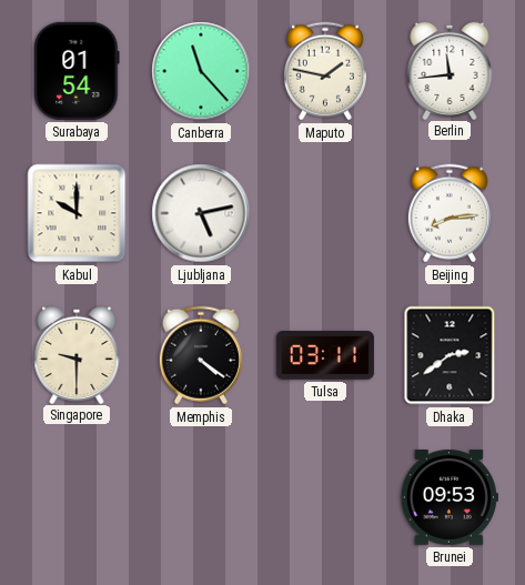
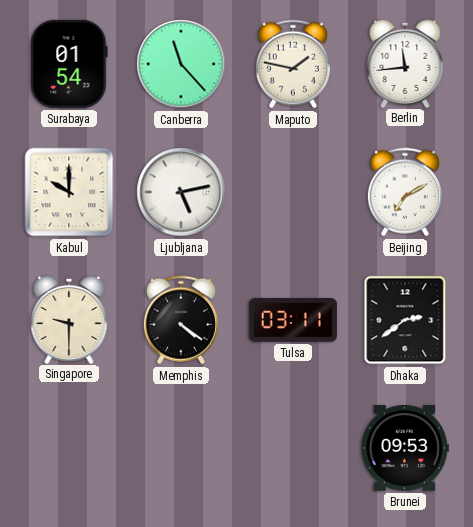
Beijing: 8:14 -> 7:10
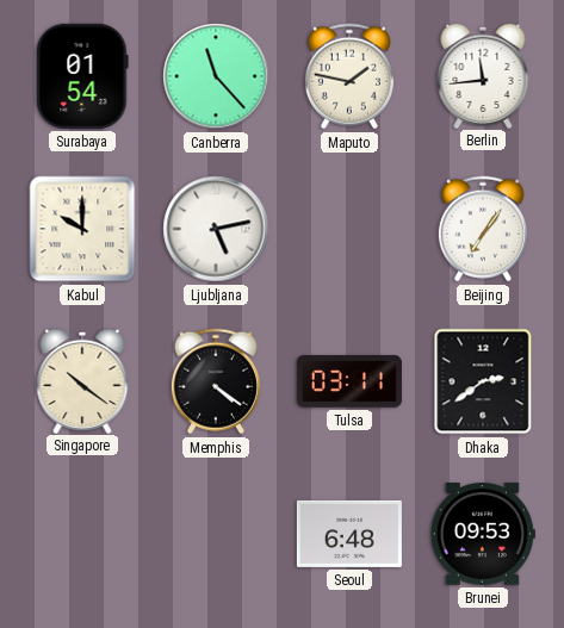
Beijing: 7:10 -> 7:06
Singapore: 9:30 -> 10:21
Seoul: none -> 6:48
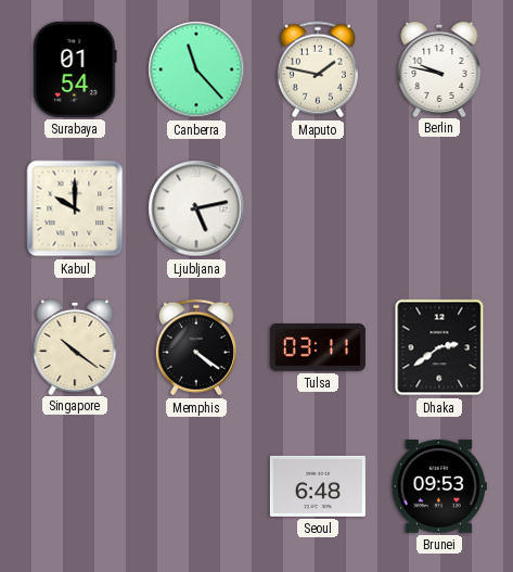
Berlin: 11:44 -> 9:47
Beijing: 7:06 -> none
